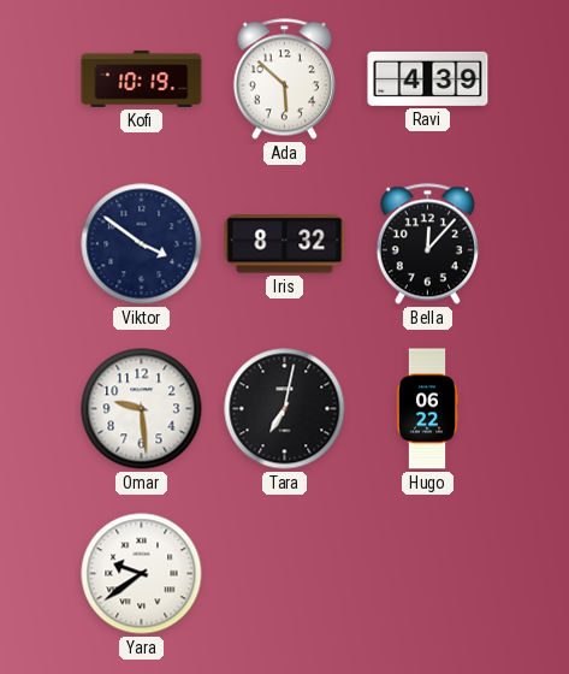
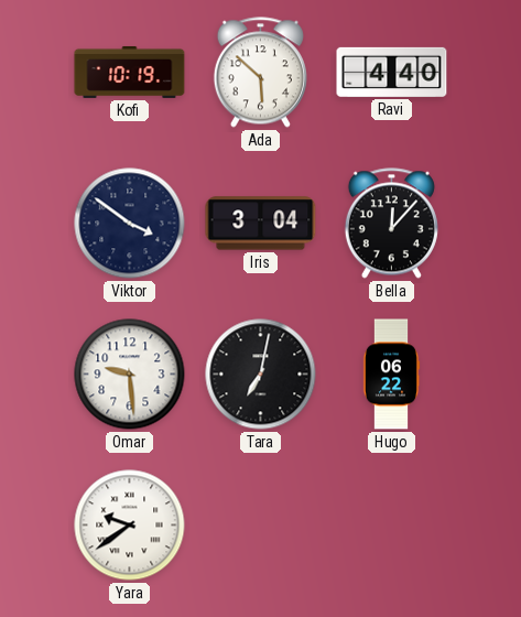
Ravi: 4:39 -> 4:40
Iris: 8:32 -> 3:04
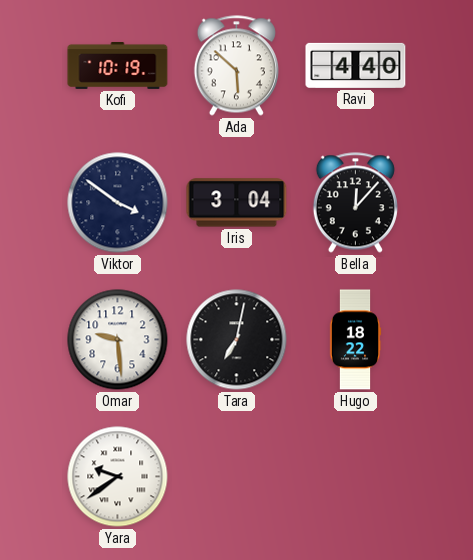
Hugo: 06:22 -> 18:22
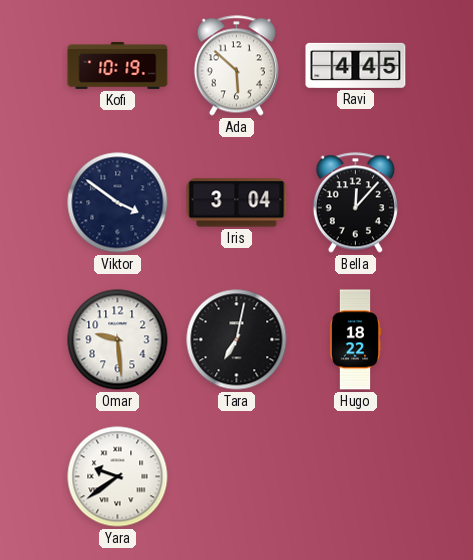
Ravi: 4:40 -> 4:45
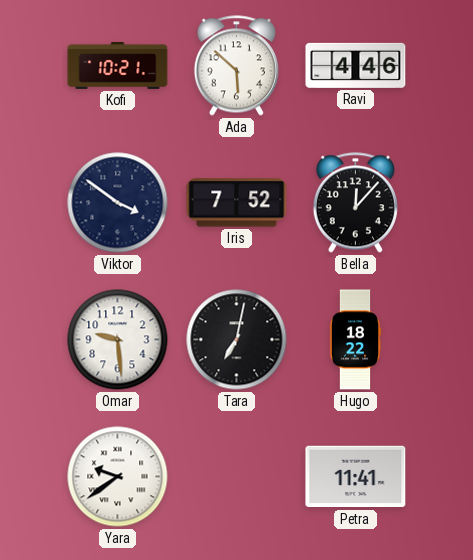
Kofi: 10:19 -> 10:21
Ravi: 4:45 -> 4:46
Iris: 3:04 -> 7:52
Petra: none -> 11:41
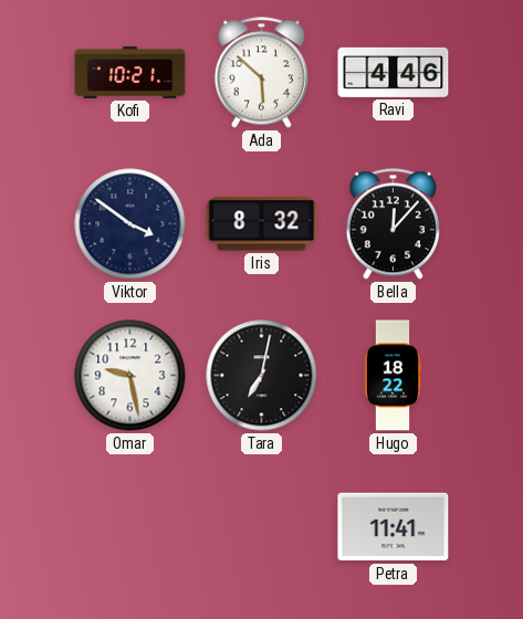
Iris: 7:52 -> 8:32
Omar: 9:29 -> 9:28
Yara: 9:39 -> none
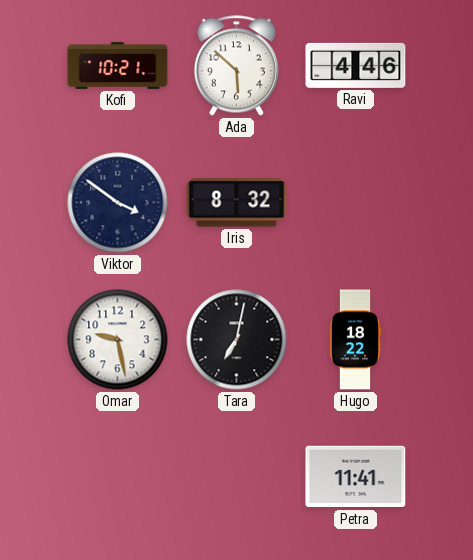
Bella: 12:07 -> none
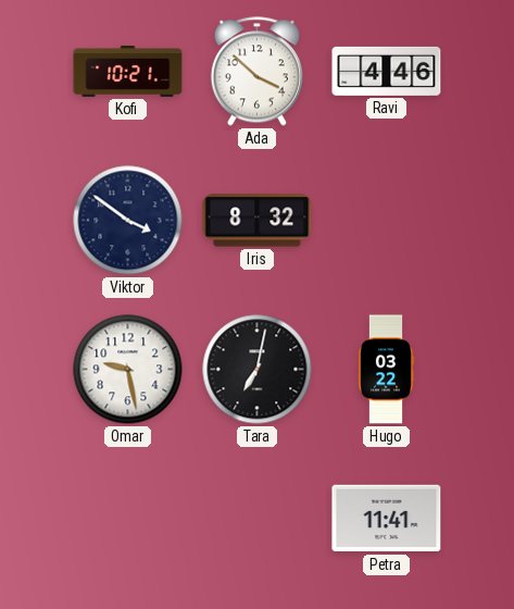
Ada: 5:52 -> 3:52
Hugo: 18:22 -> 03:22
